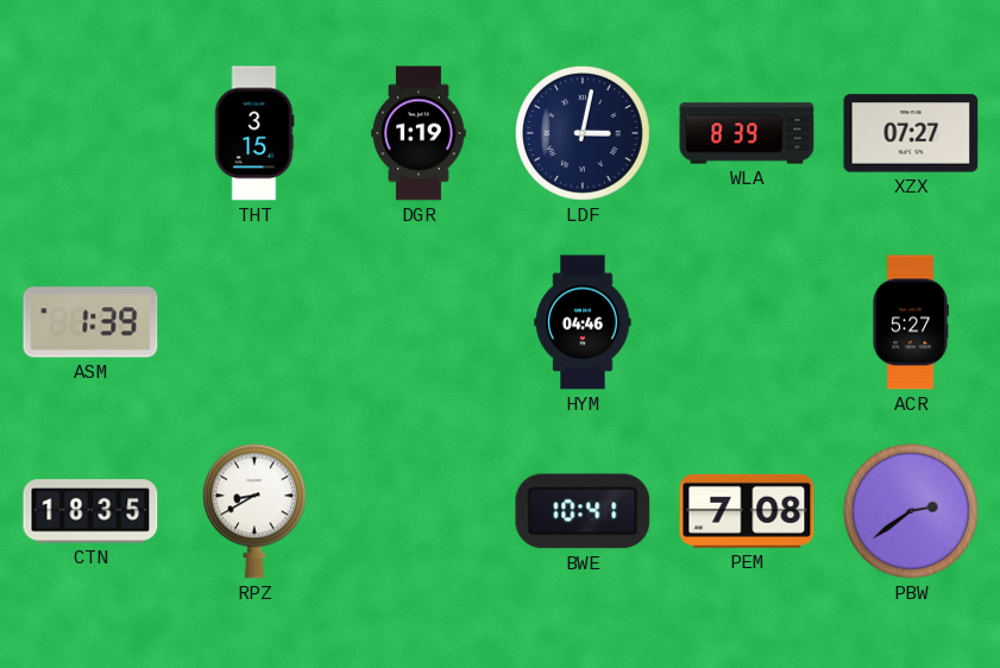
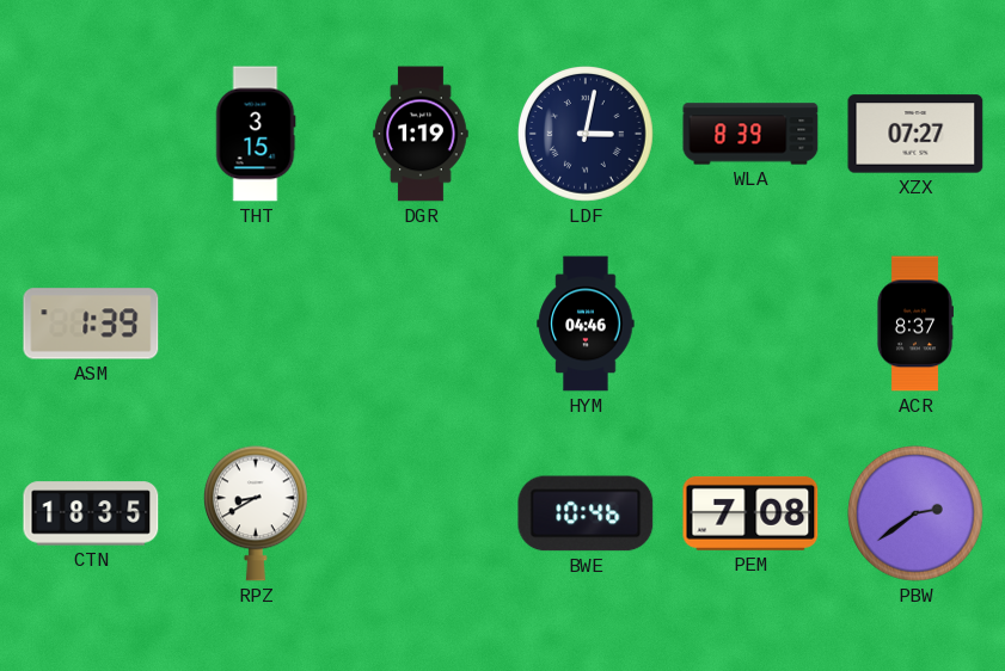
ACR: 5:27 -> 8:37
BWE: 10:41 -> 10:46
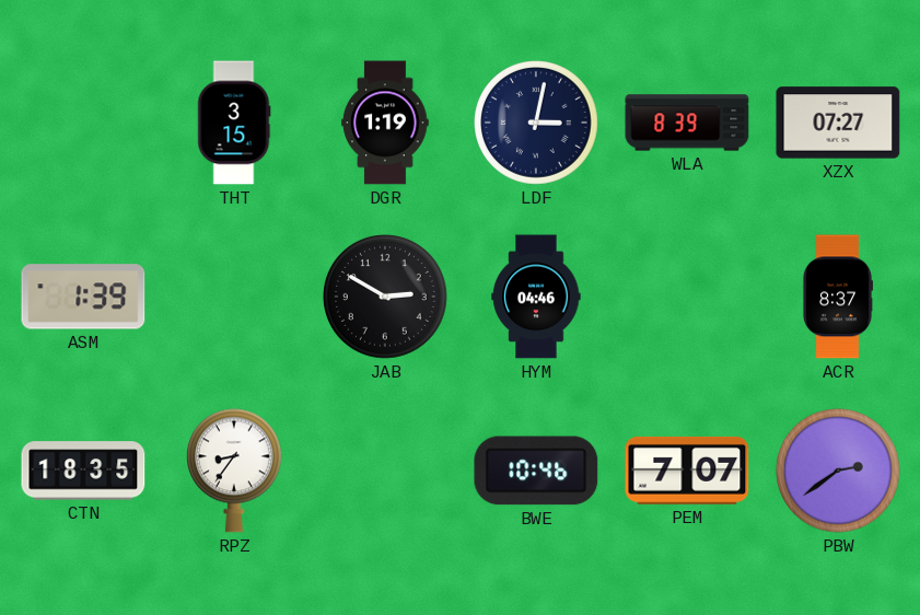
JAB: none -> 2:50
RPZ: 8:40 -> 8:36
PEM: 7:08 -> 7:07
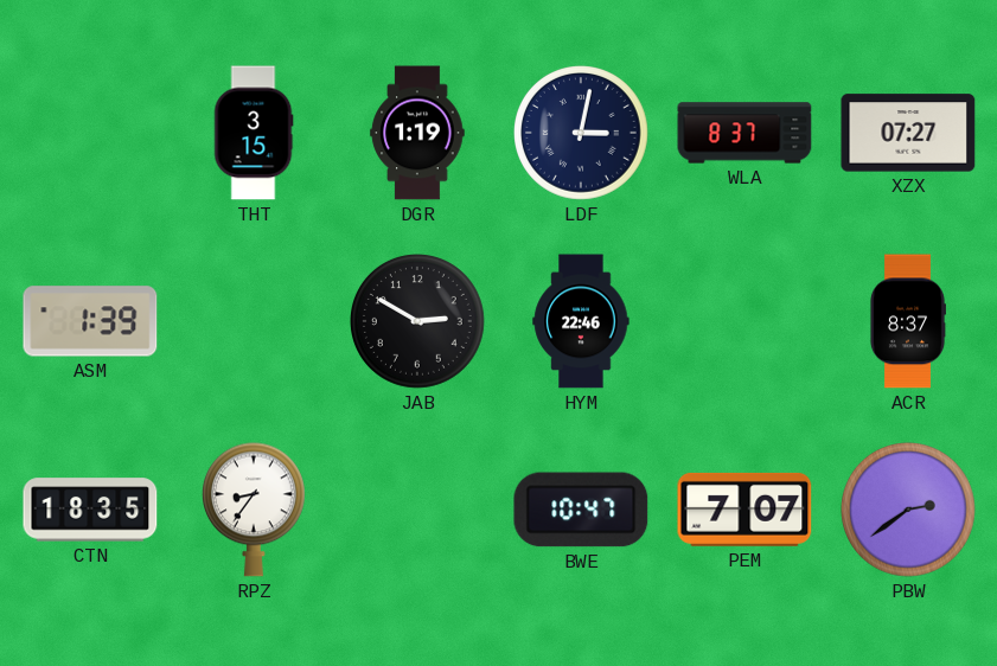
WLA: 8:39 -> 8:37
HYM: 04:46 -> 22:46
BWE: 10:46 -> 10:47
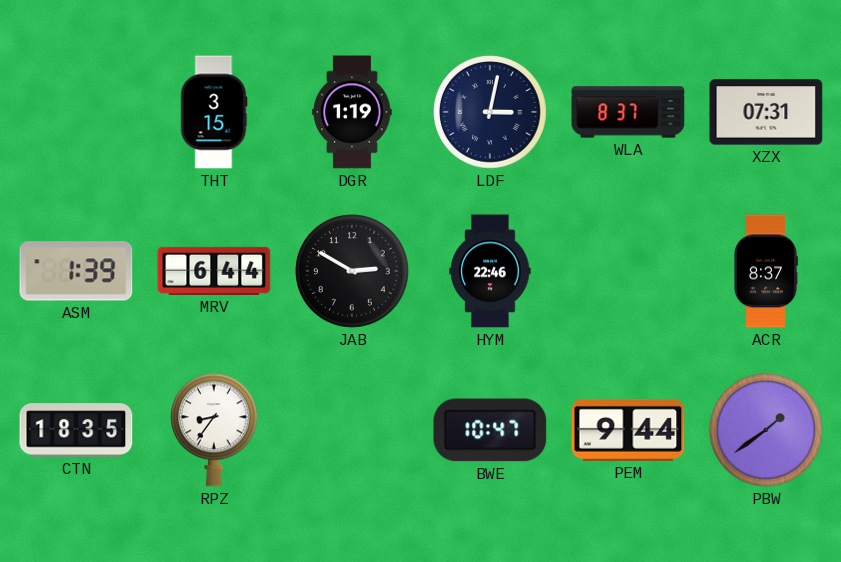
XZX: 07:27 -> 07:31
MRV: none -> 6:44
PEM: 7:07 -> 9:44
PBW: 2:39 -> 1:39
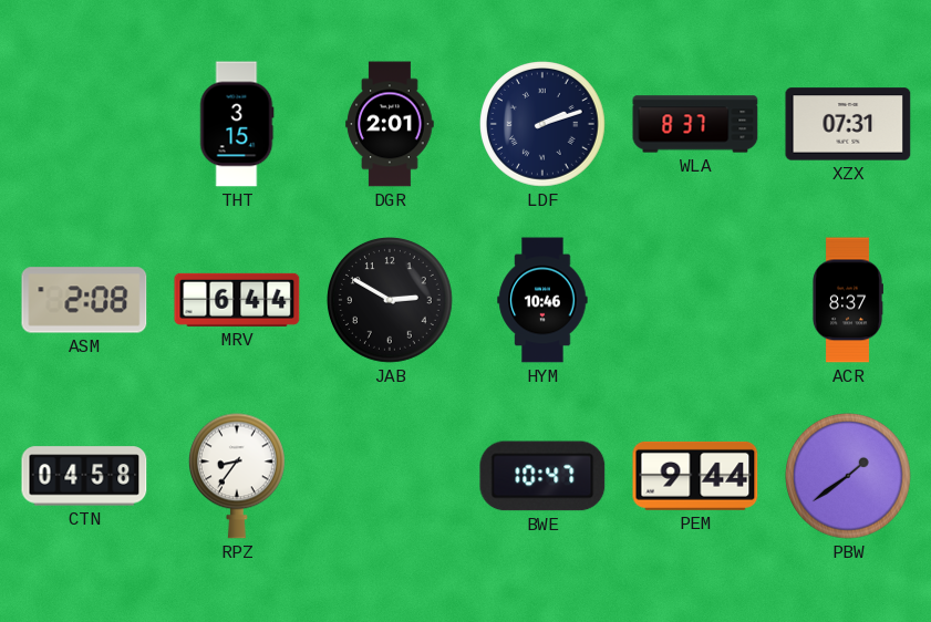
DGR: 1:19 -> 2:01
LDF: 3:02 -> 2:12
ASM: 1:39 -> 2:08
HYM: 22:46 -> 10:46
CTN: 18:35 -> 04:58
